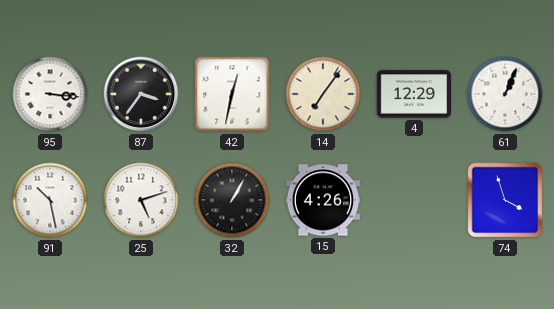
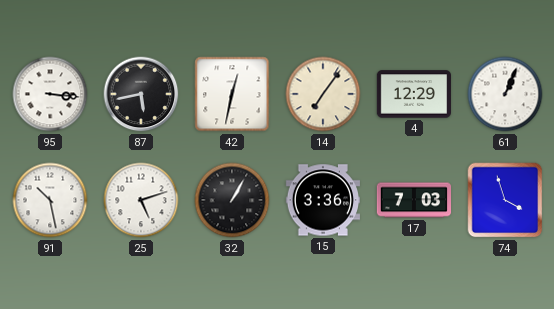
87: 3:36 -> 5:43
15: 4:26 -> 3:36
17: none -> 7:03
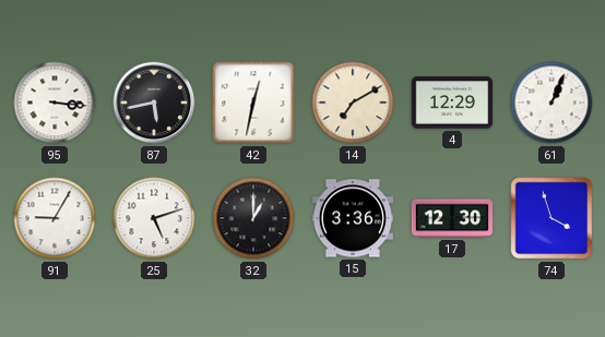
14: 7:06 -> 7:10
91: 10:28 -> 9:05
32: 1:05 -> 1:00
17: 7:03 -> 12:30
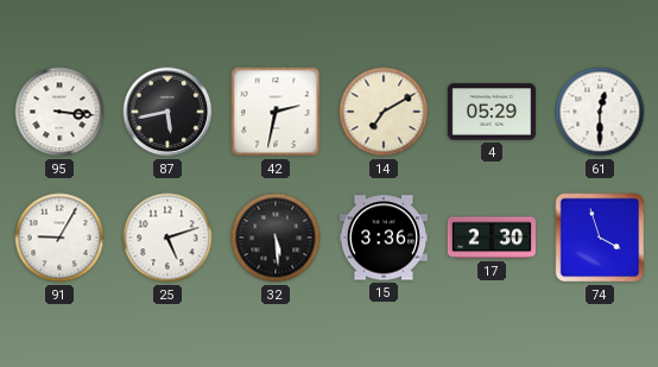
42: 12:32 -> 2:32
4: 12:29 -> 05:29
61: 1:04 -> 12:30
32: 1:00 -> 5:29
17: 12:30 -> 2:30
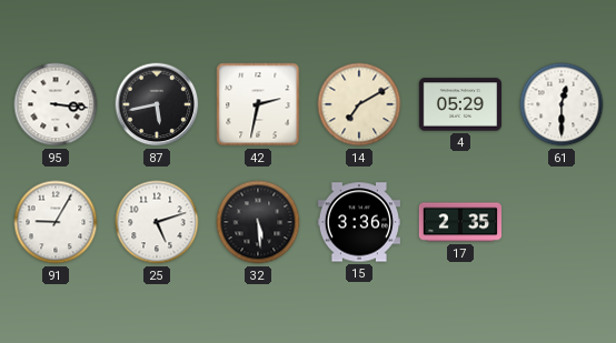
17: 2:30 -> 2:35
74: 3:57 -> none
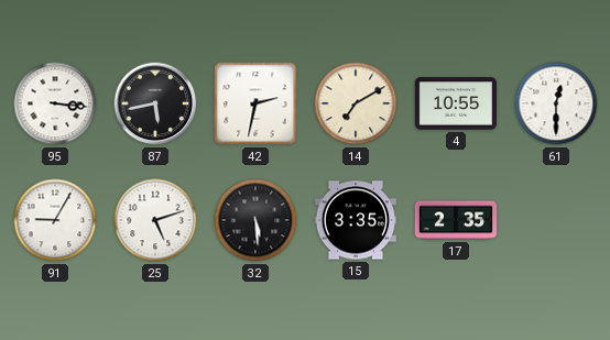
4: 05:29 -> 10:55
15: 3:36 -> 3:35
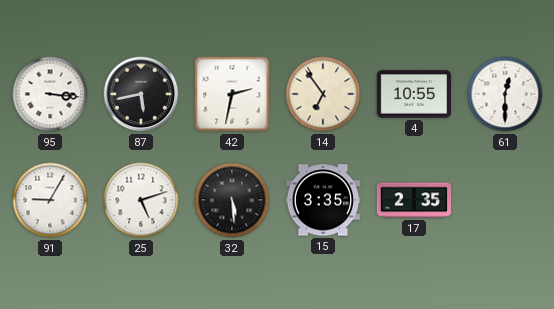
14: 7:10 -> 6:54
